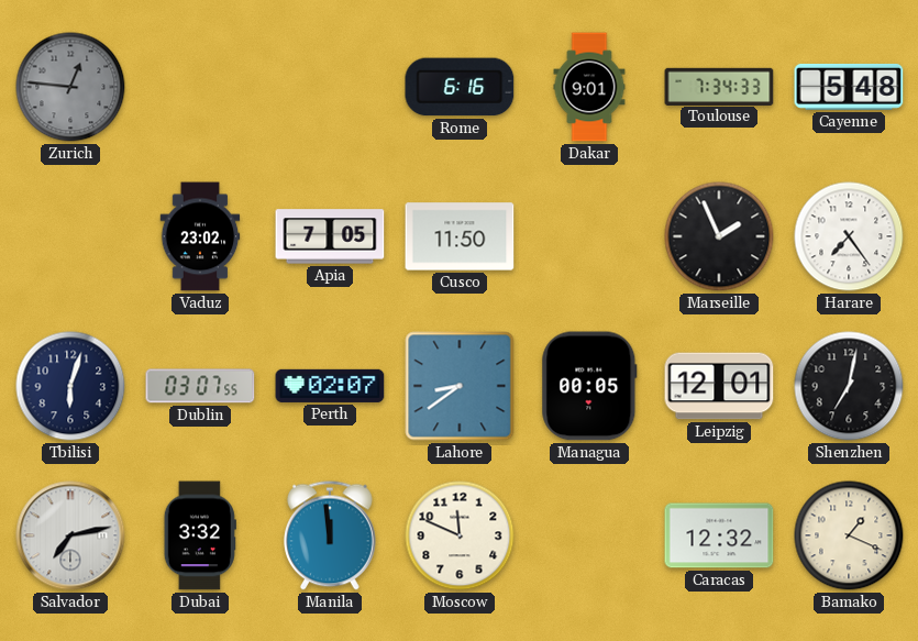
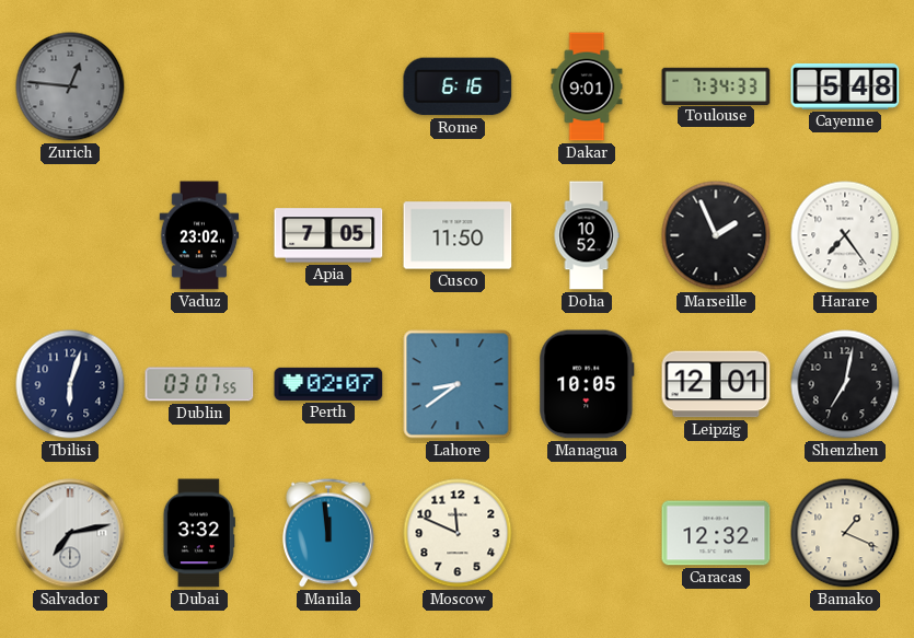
Doha: none -> 10:52
Managua: 00:05 -> 10:05
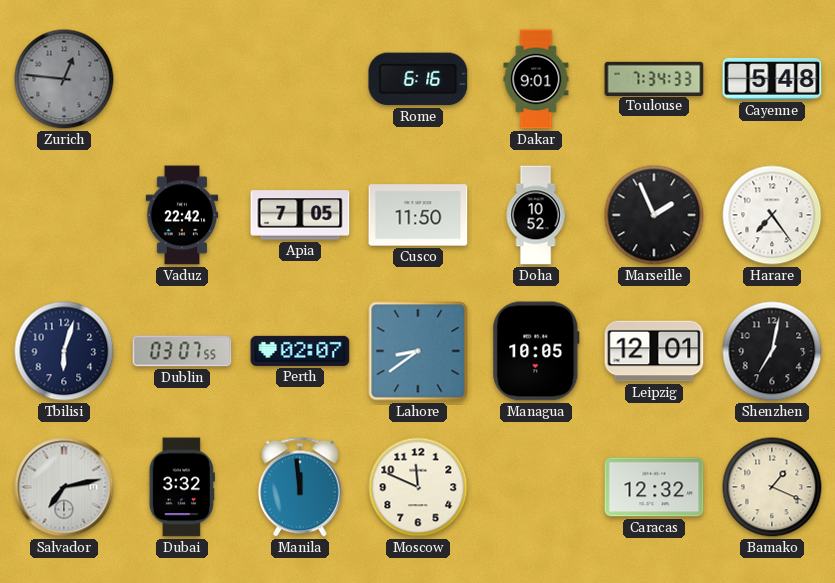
Vaduz: 23:02 -> 22:42
